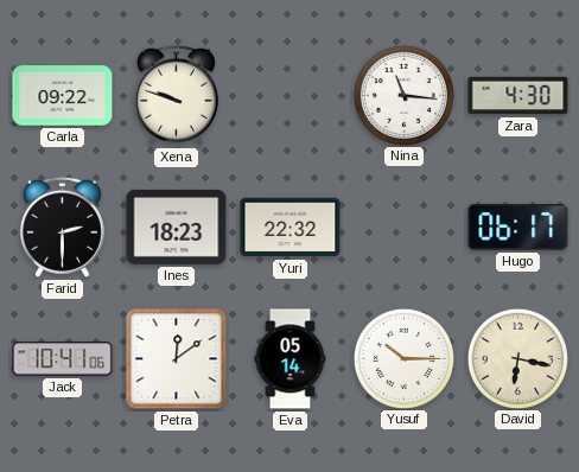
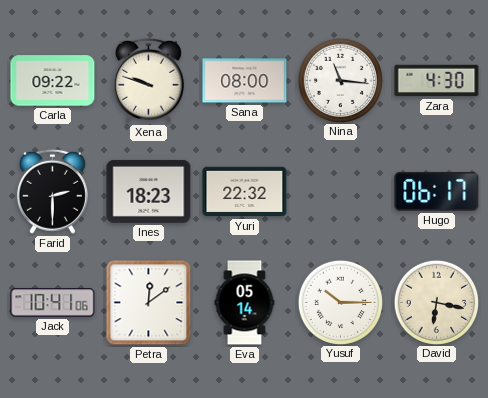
Sana: none -> 08:00
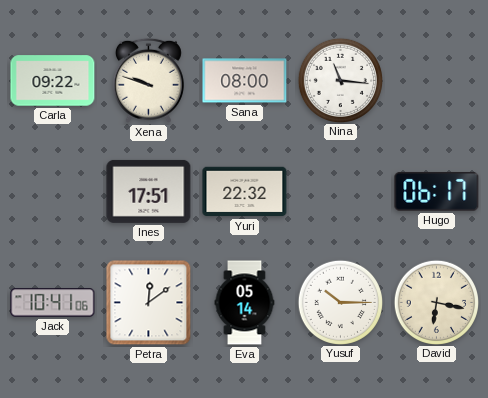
Zara: 4:30 -> none
Farid: 2:30 -> none
Ines: 18:23 -> 17:51
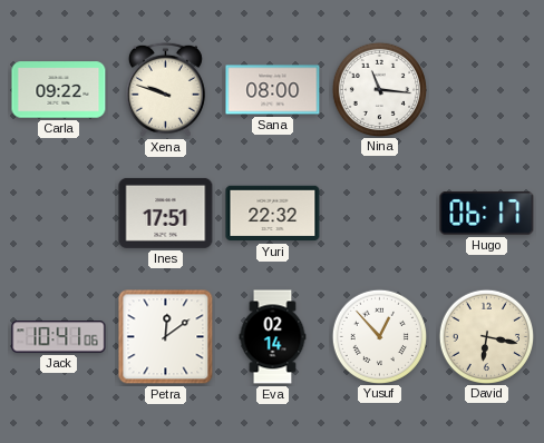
Eva: 05:14 -> 02:14
Yusuf: 10:15 -> 12:53
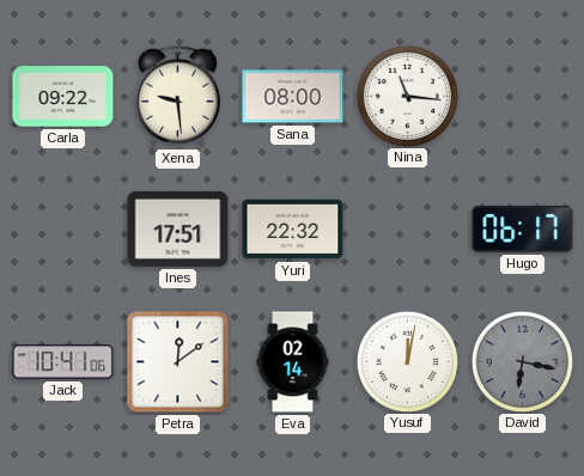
Xena: 9:48 -> 9:29
Yusuf: 12:53 -> 12:02
David dial: cream -> grey
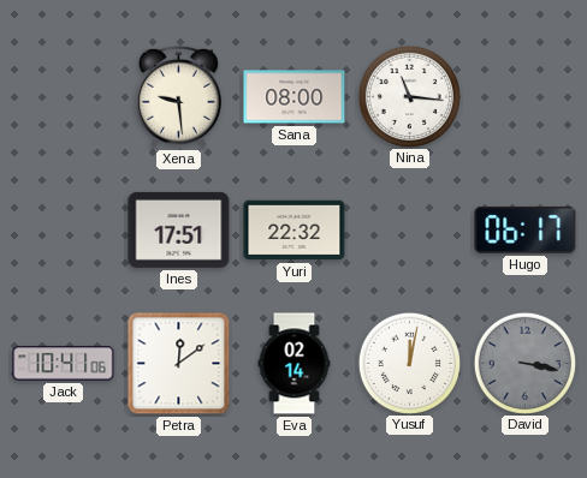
Carla: 09:22 -> none
David: 6:17 -> 3:17
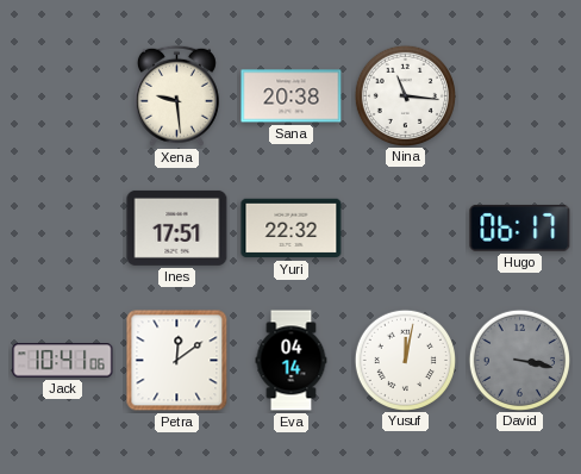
Sana: 08:00 -> 20:38
Eva: 02:14 -> 04:14
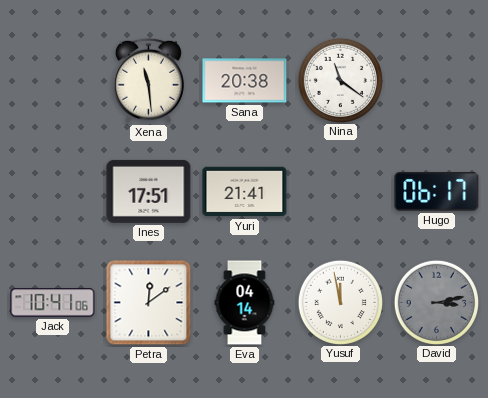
Xena: 9:29 -> 11:29
Nina: 11:16 -> 11:21
Yuri: 22:32 -> 21:41
Yusuf: 12:02 -> 11:58
David: 3:17 -> 3:13
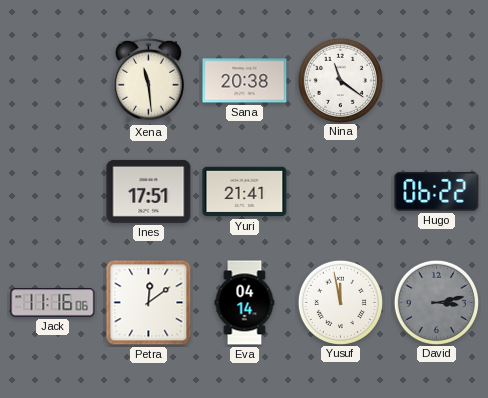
Hugo: 06:17 -> 06:22
Jack: 10:41 -> 11:16
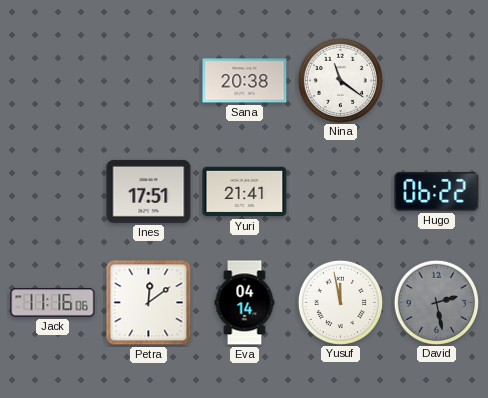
Xena: 11:29 -> none
David: 3:13 -> 2:28
